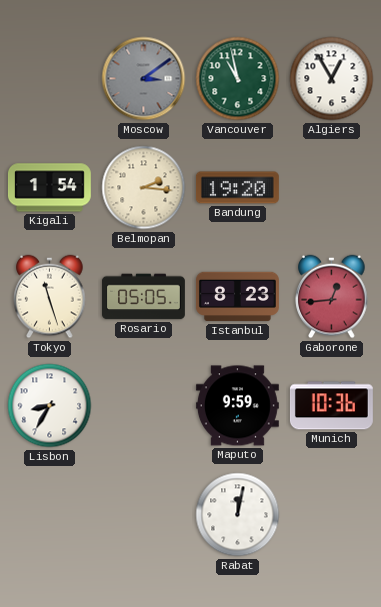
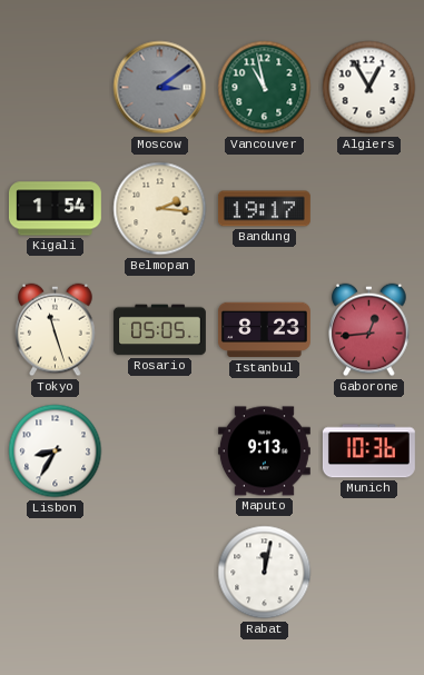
Bandung: 19:20 -> 19:17
Maputo: 9:59 -> 9:13
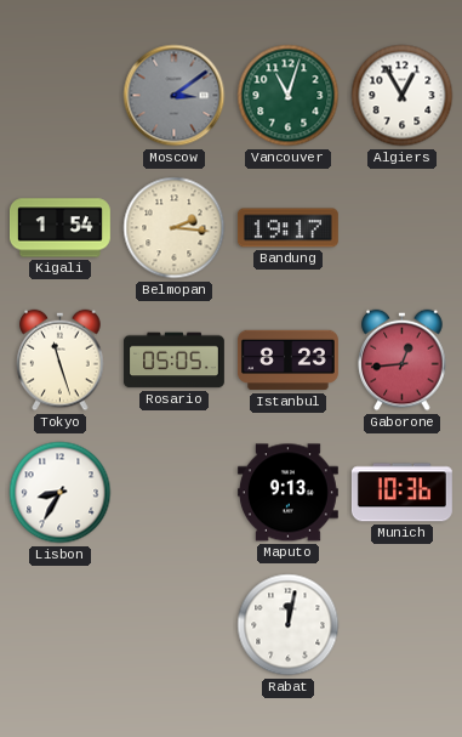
Vancouver: 10:58 -> 11:03
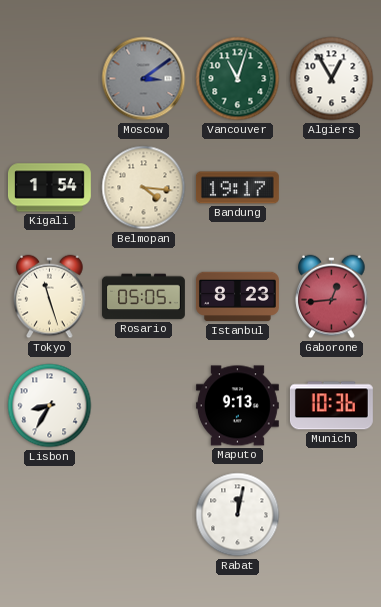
Belmopan: 2:16 -> 4:16
